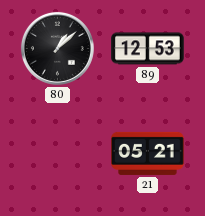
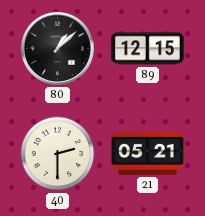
89: 12:53 -> 12:15
40: none -> 2:30
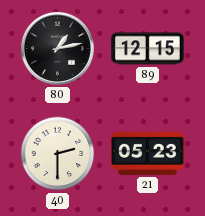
80: 1:08 -> 1:13
21: 05:21 -> 05:23
